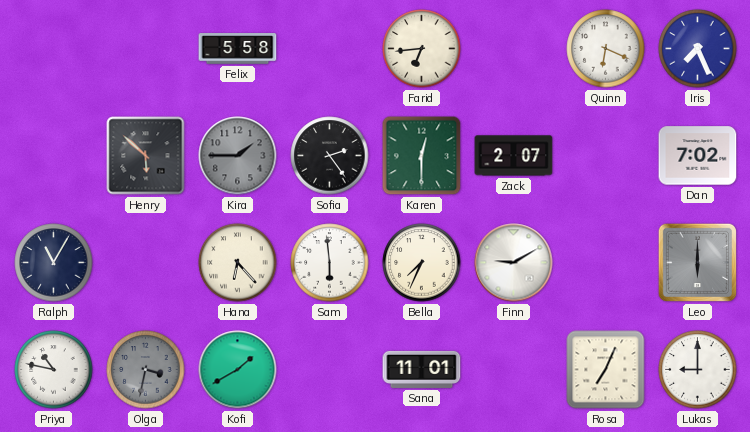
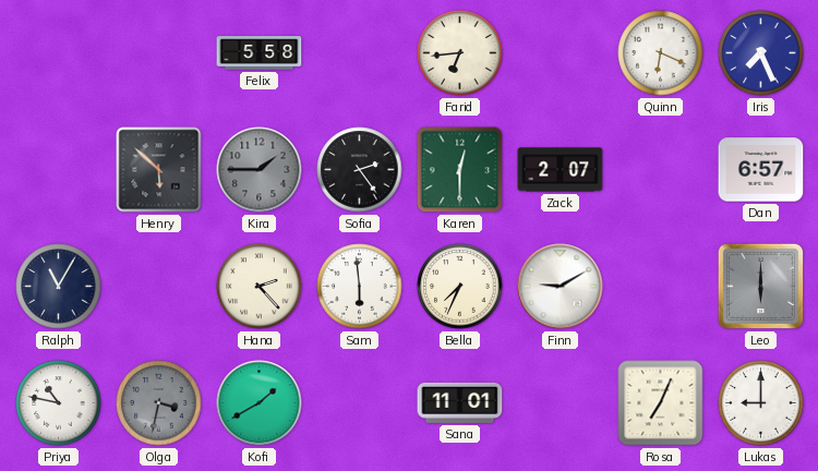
Dan: 7:02 -> 6:57
Hana: 6:23 -> 2:23
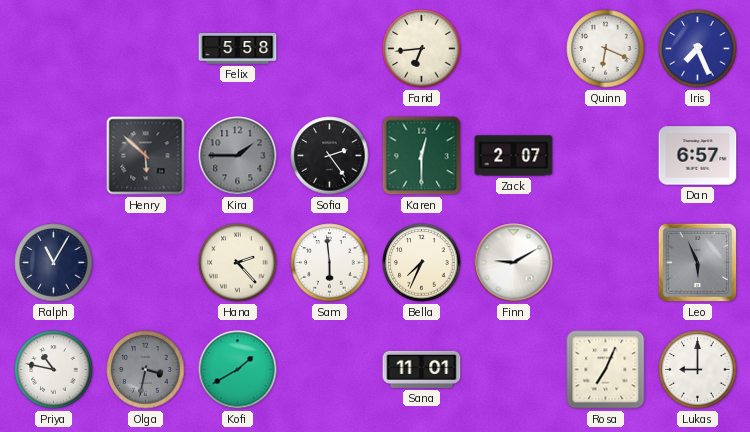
Leo: 6:00 -> 5:56
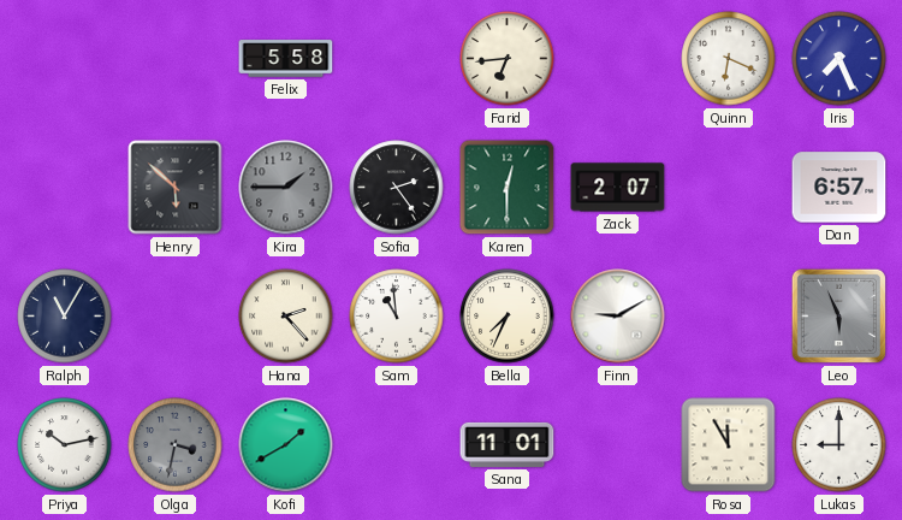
Sam: 5:59 -> 10:59
Priya: 10:47 -> 10:13
Rosa: 7:04 -> 11:55
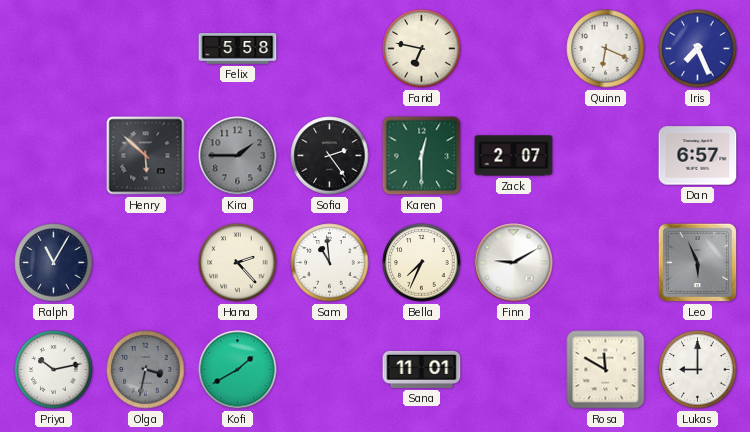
Farid: 6:44 -> 6:47
Rosa: 11:55 -> 11:50
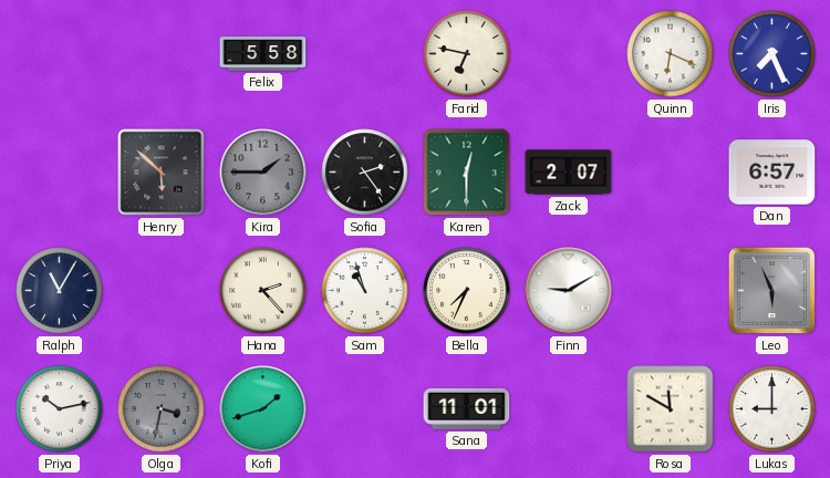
Sam: 10:59 -> 10:57
Kofi: 1:40 -> 1:42
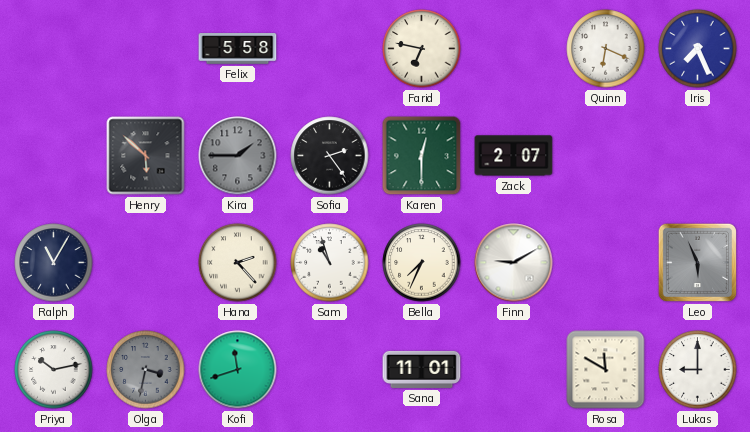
Dan: 6:57 -> none
Kofi: 1:42 -> 11:42
